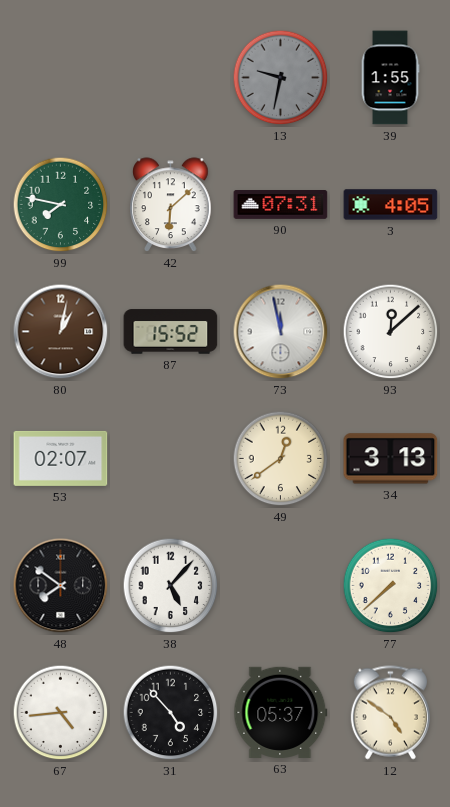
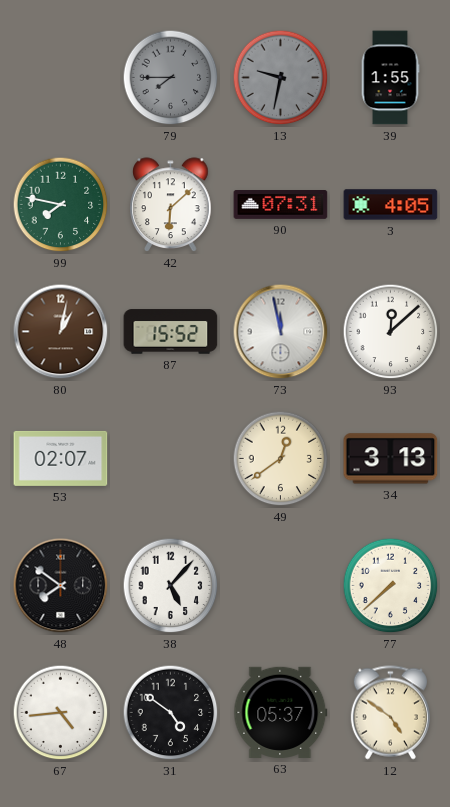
79: none -> 7:45
31: 4:53 -> 4:51
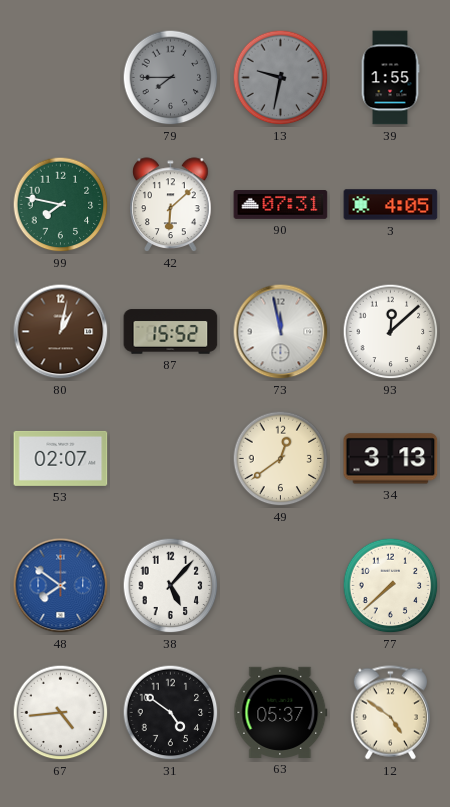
48 dial: black -> blue
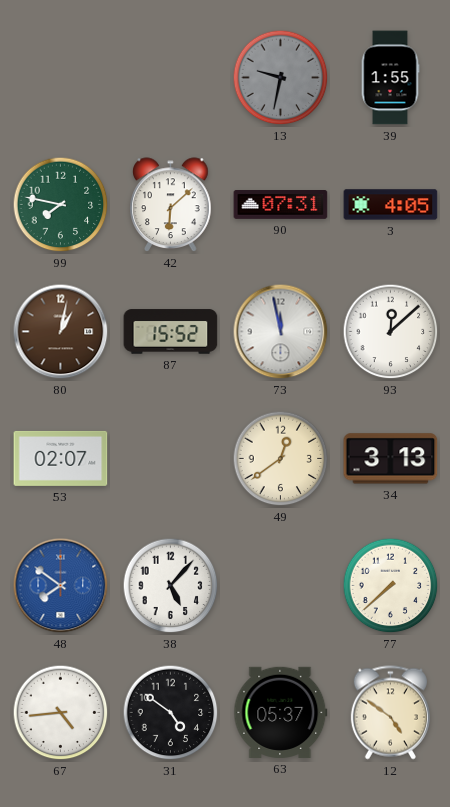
79: 7:45 -> none
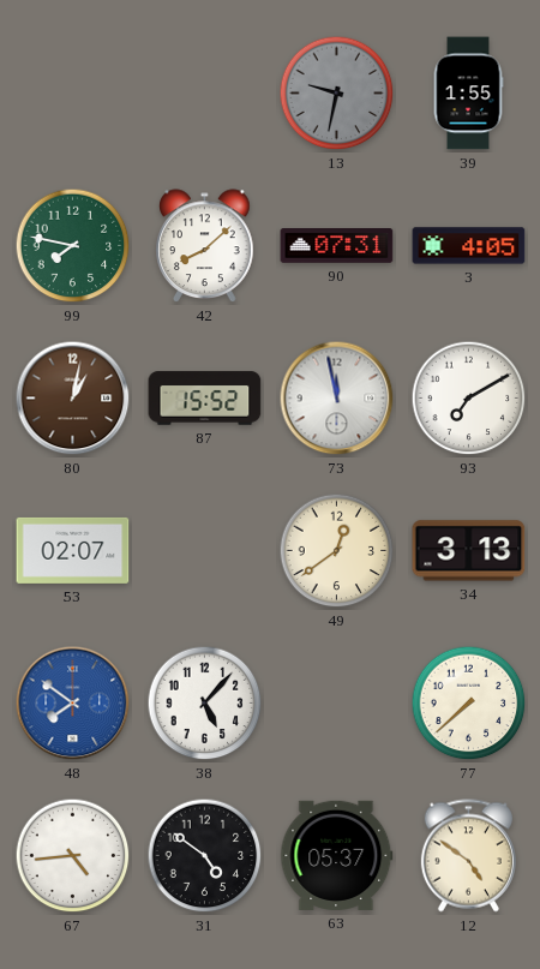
42: 6:08 -> 8:08
93: 12:08 -> 7:10
